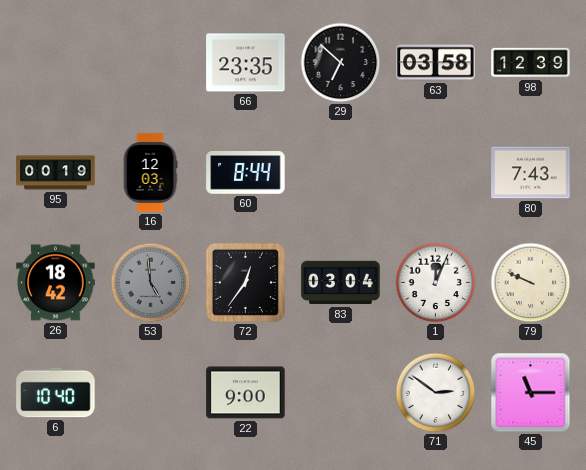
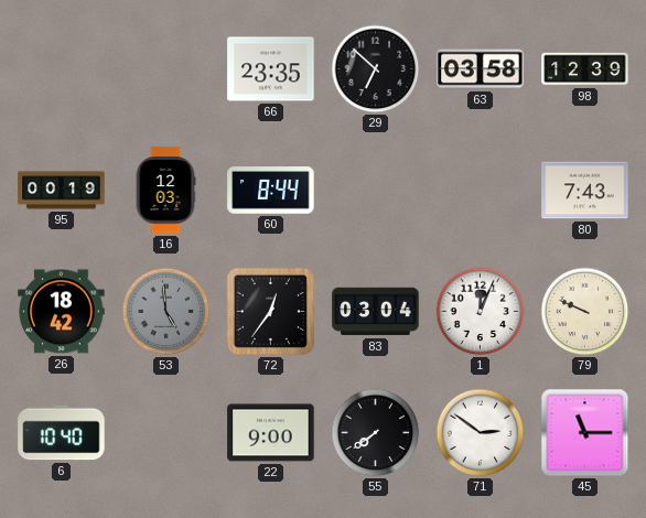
55: none -> 7:39
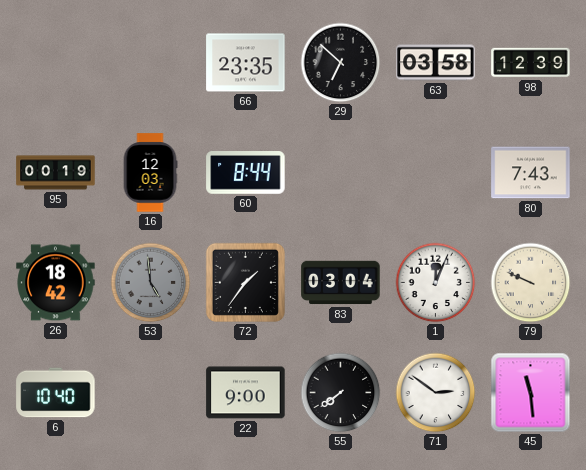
72: 12:36 -> 1:36
45: 11:15 -> 11:29
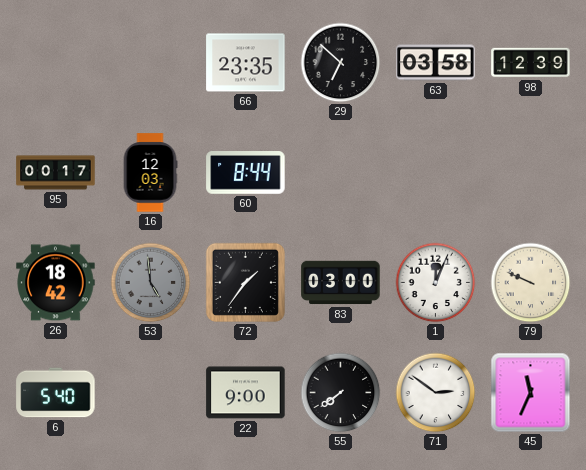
95: 00:19 -> 00:17
80: 7:43 -> none
83: 03:04 -> 03:00
6: 10:40 -> 5:40
45: 11:29 -> 11:34
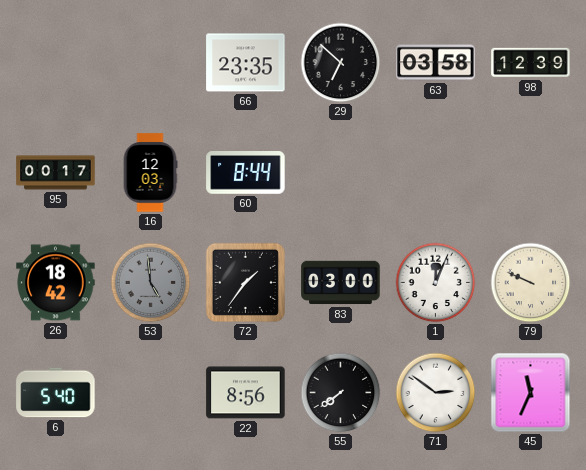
22: 9:00 -> 8:56
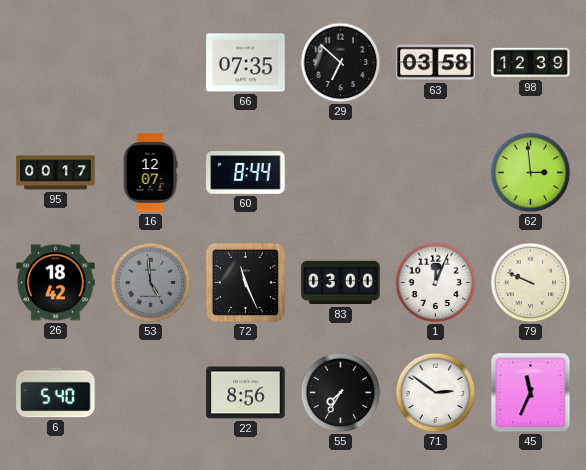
66: 23:35 -> 07:35
16: 12:03 -> 12:07
62: none -> 2:59
72: 1:36 -> 11:26
55: 7:39 -> 7:35
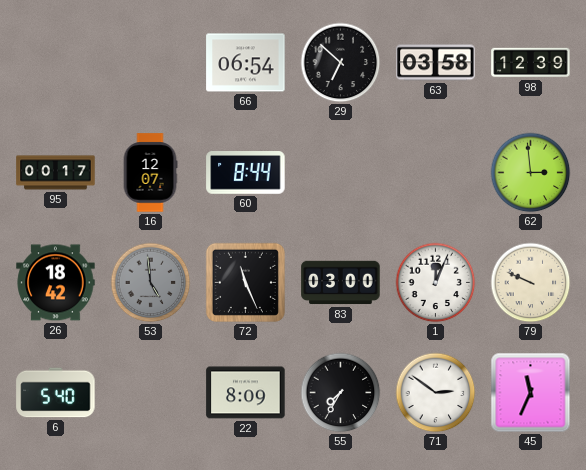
66: 07:35 -> 06:54
22: 8:56 -> 8:09
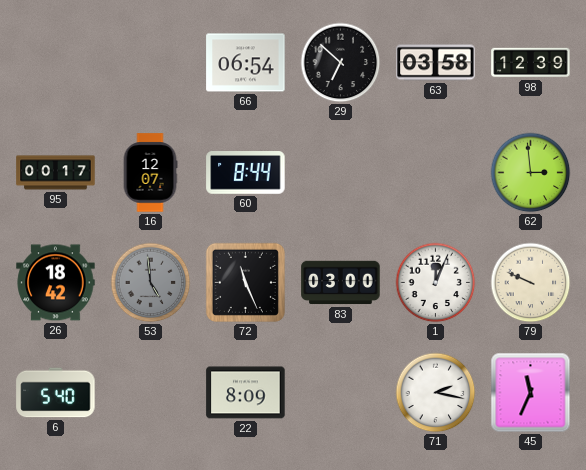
55: 7:35 -> none
71: 2:51 -> 2:17
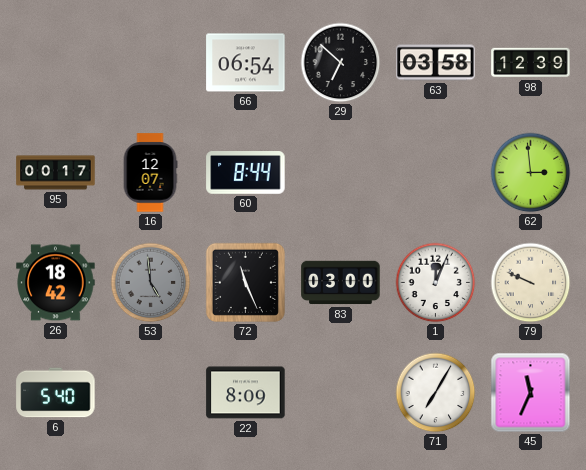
71: 2:17 -> 7:05
